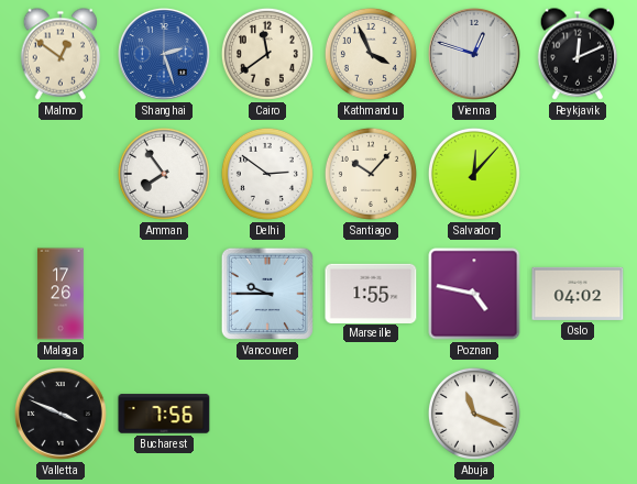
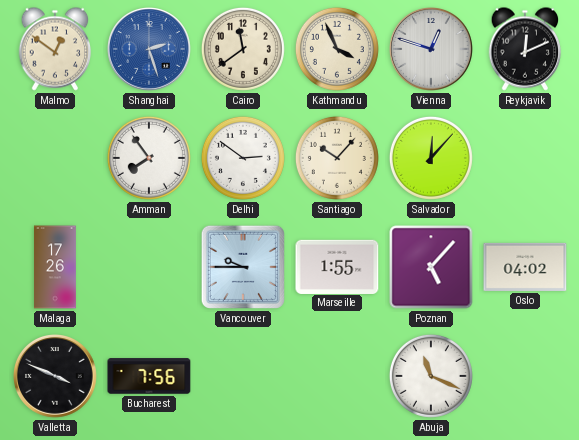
Poznan: 4:47 -> 5:07
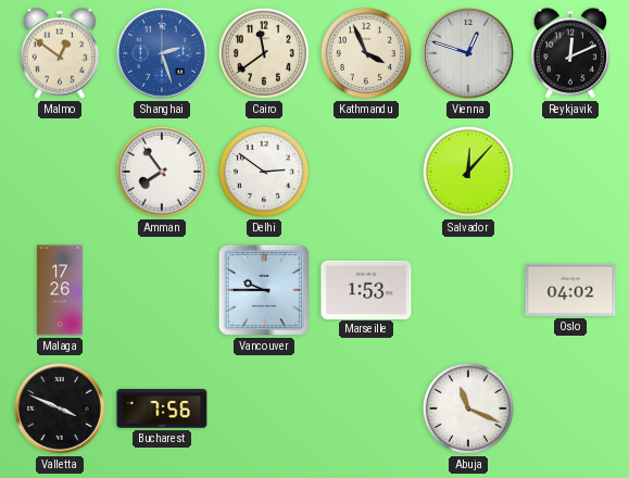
Santiago: 10:07 -> none
Marseille: 1:55 -> 1:53
Poznan: 5:07 -> none
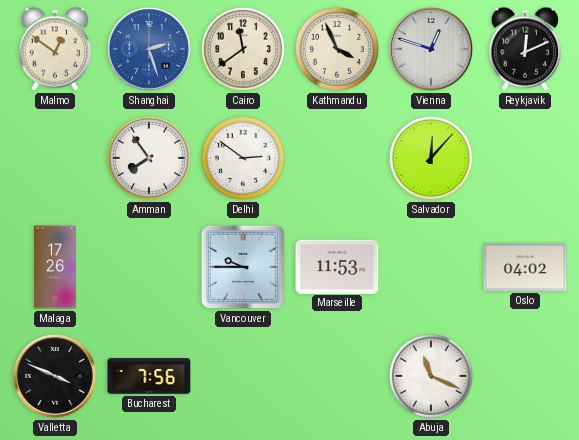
Marseille: 1:53 -> 11:53
